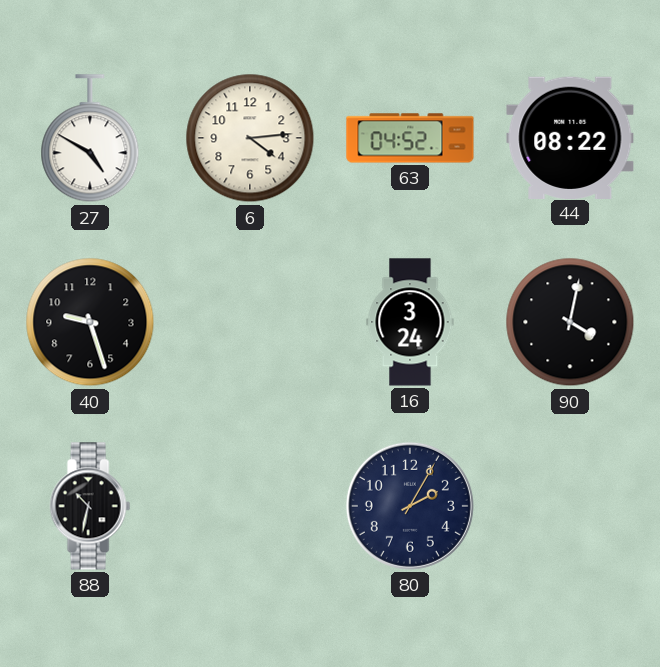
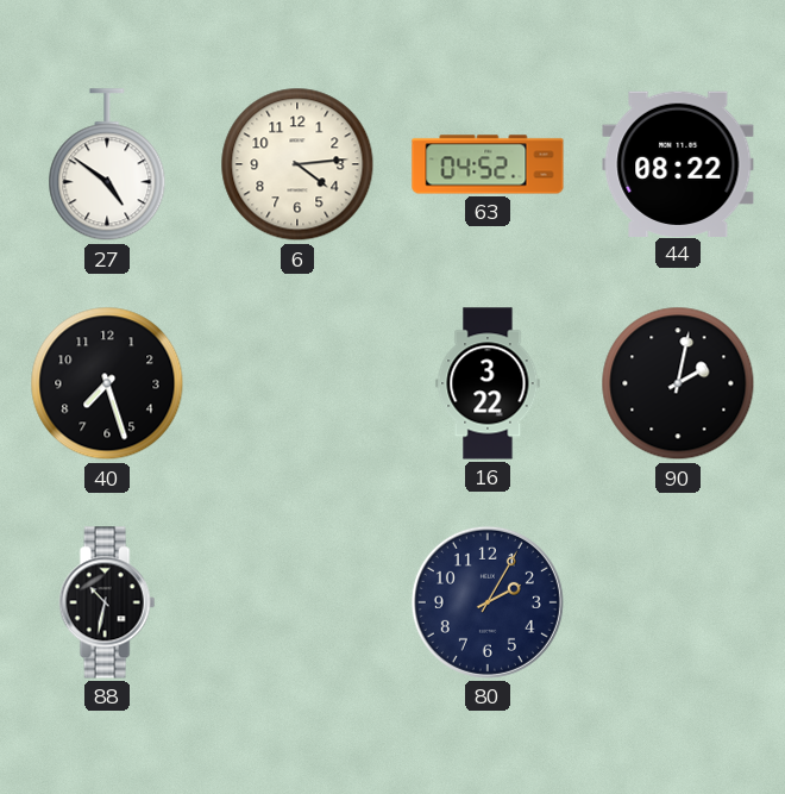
27: 4:50 -> 4:51
40: 9:27 -> 7:27
16: 3:24 -> 3:22
90: 4:02 -> 2:02
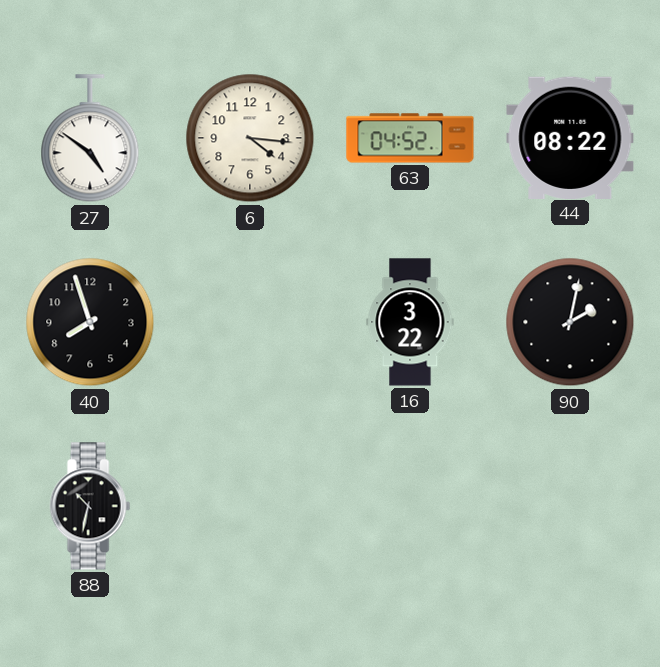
6: 4:14 -> 4:16
40: 7:27 -> 7:57
80: 2:05 -> none
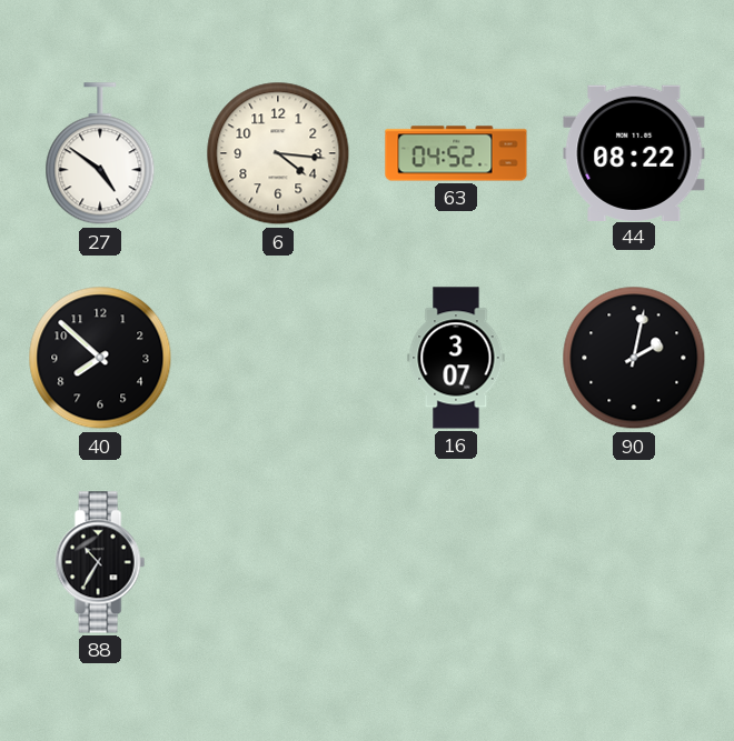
40: 7:57 -> 7:52
16: 3:22 -> 3:07
88: 10:32 -> 10:35
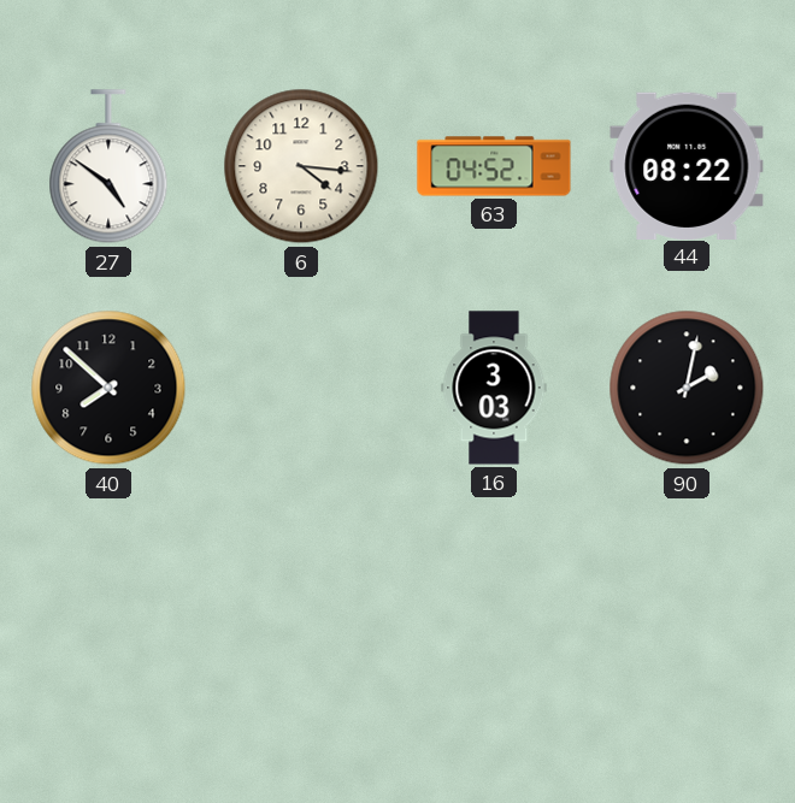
16: 3:07 -> 3:03
88: 10:35 -> none
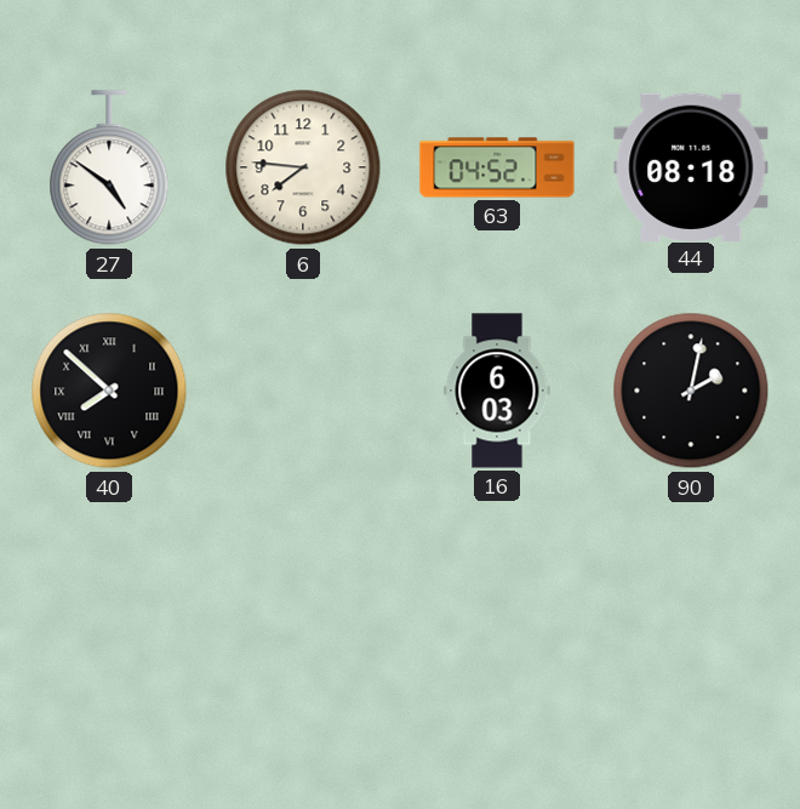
6: 4:16 -> 7:46
44: 08:22 -> 08:18
40 numerals: Arabic -> Roman
16: 3:03 -> 6:03
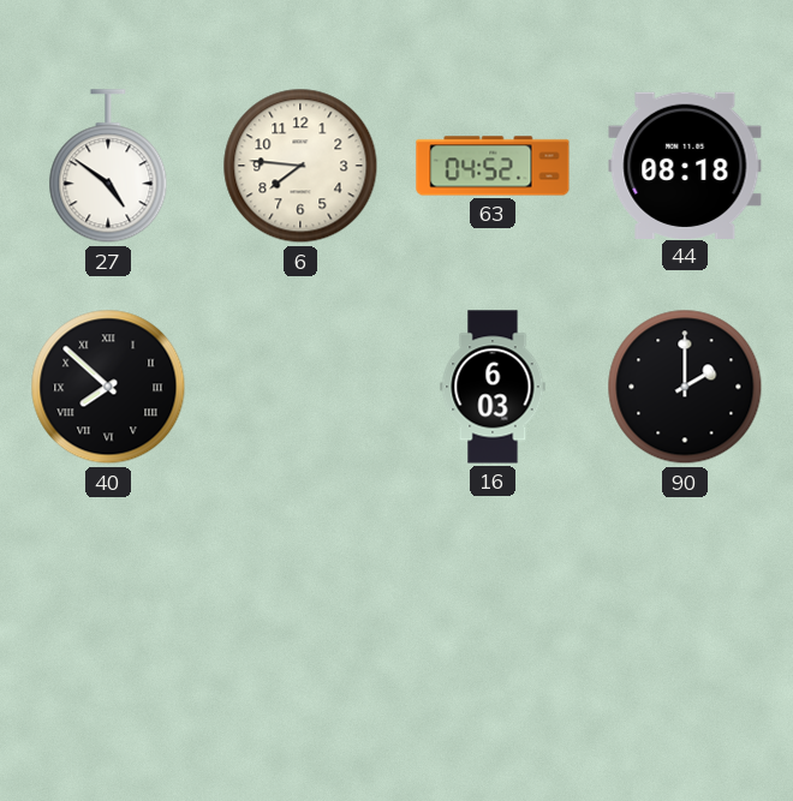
90: 2:02 -> 2:00
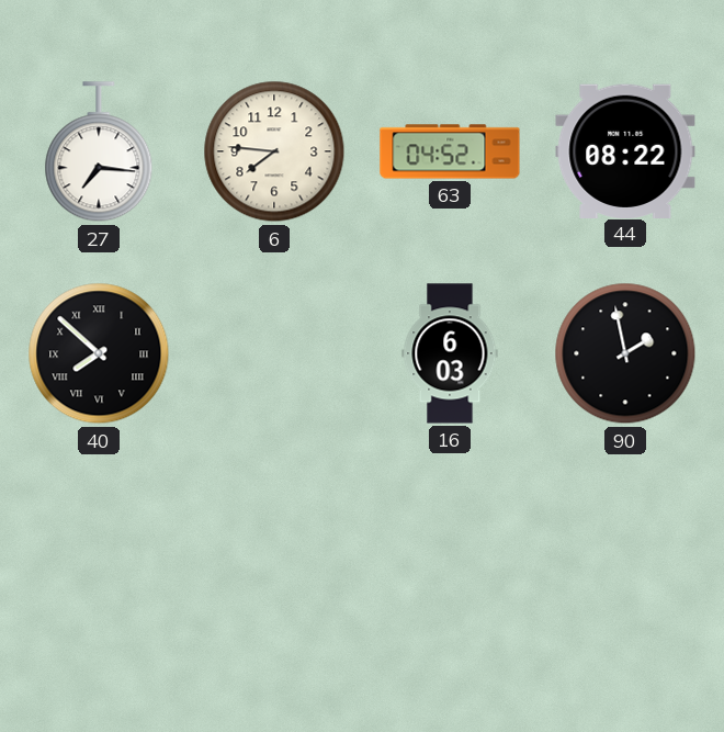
27: 4:51 -> 7:16
44: 08:18 -> 08:22
90: 2:00 -> 1:58
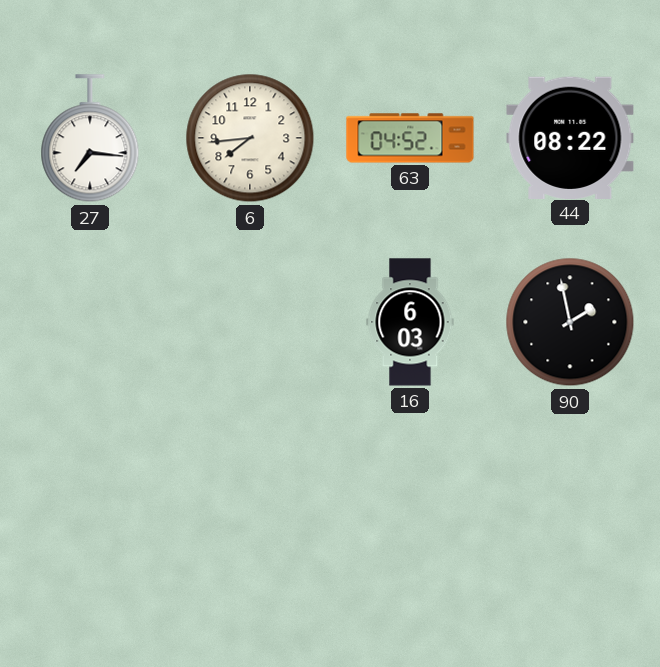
6: 7:46 -> 7:44
40: 7:52 -> none
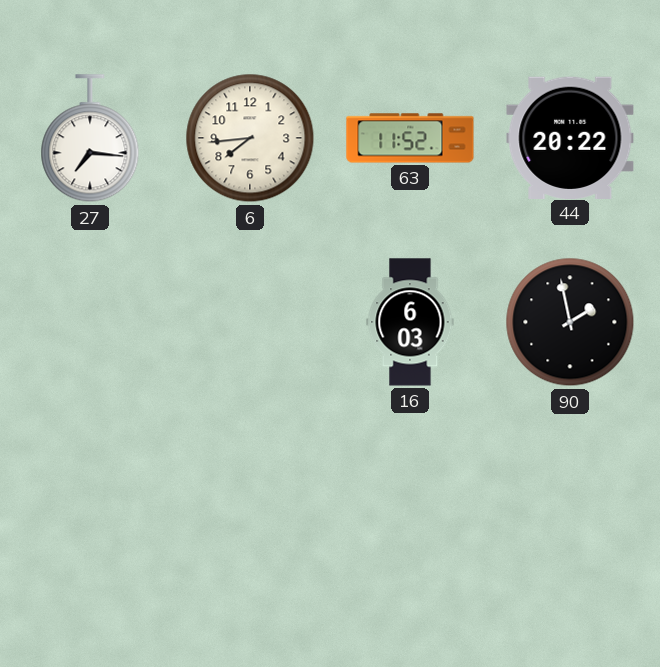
63: 04:52 -> 11:52
44: 08:22 -> 20:22
